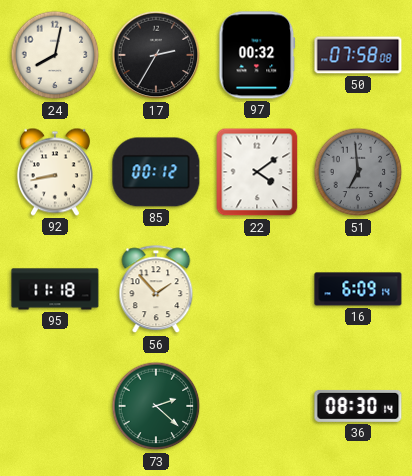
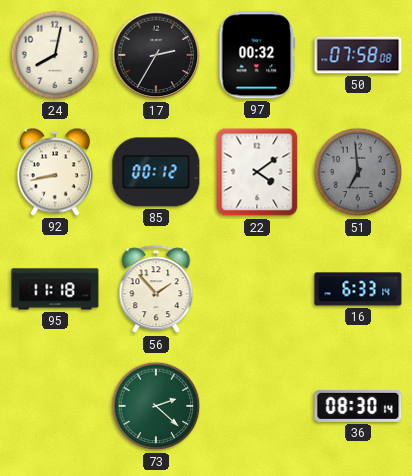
16: 6:09 -> 6:33
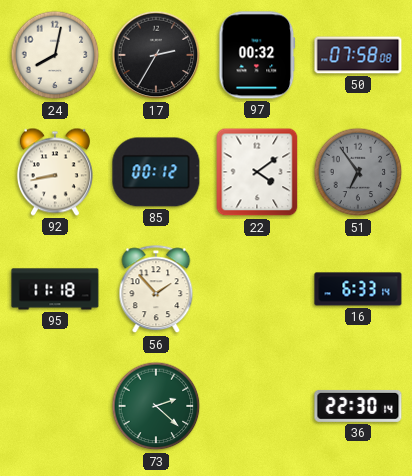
51: 6:59 -> 6:54
36: 08:30 -> 22:30
